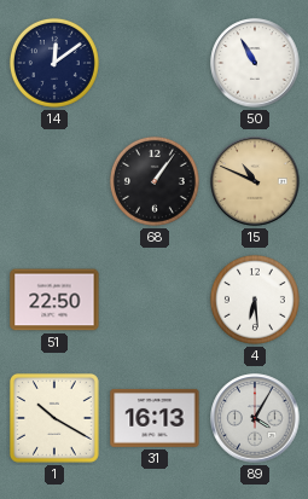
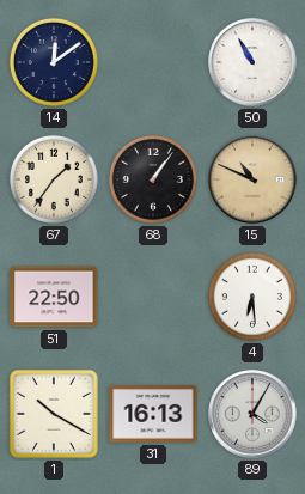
67: none -> 1:36
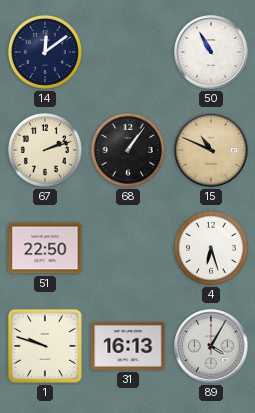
67: 1:36 -> 2:12
4: 6:29 -> 6:27
1: 10:20 -> 9:48
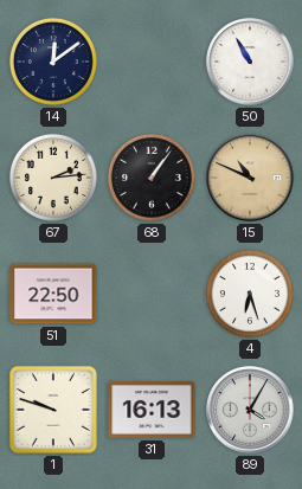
67: 2:12 -> 2:14
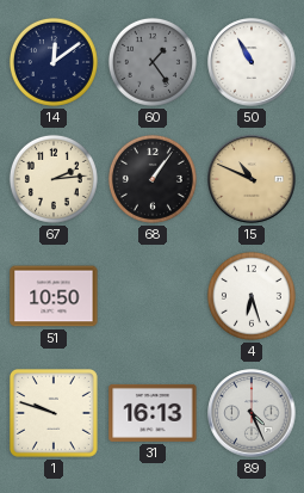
60: none -> 1:24
51: 22:50 -> 10:50
89: 4:05 -> 4:26
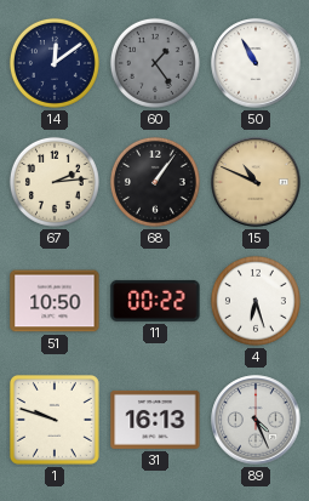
11: none -> 00:22
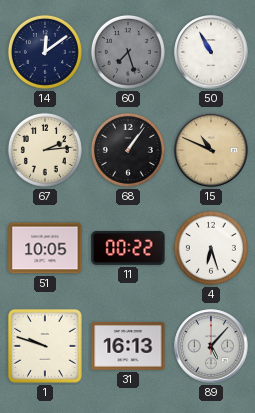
60: 1:24 -> 7:27
51: 10:50 -> 10:05
89: 4:26 -> 5:07
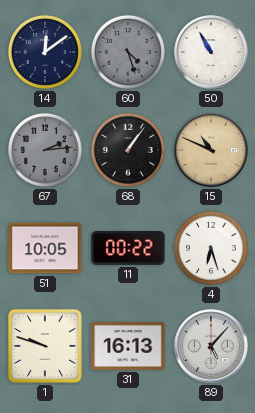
60: 7:27 -> 4:27
67 dial: cream -> grey
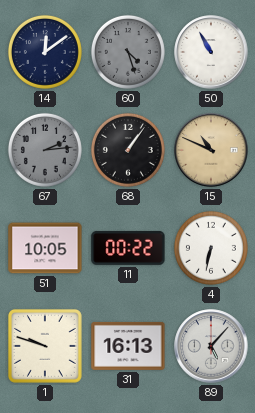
4: 6:27 -> 6:32
